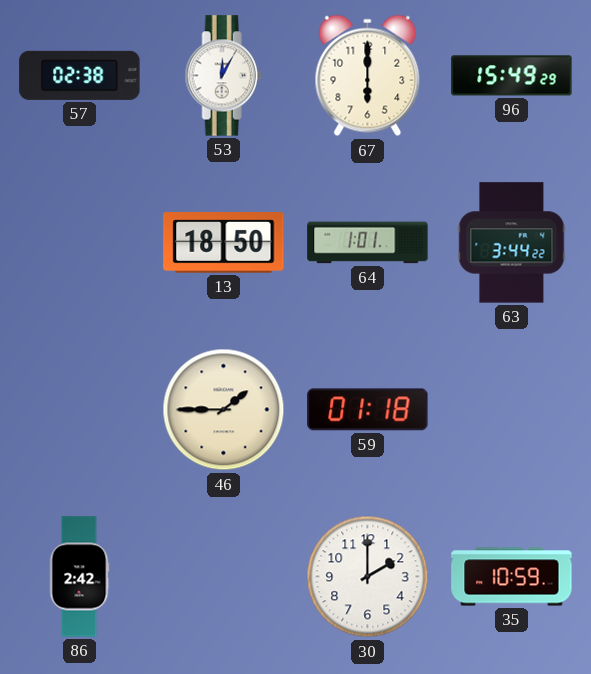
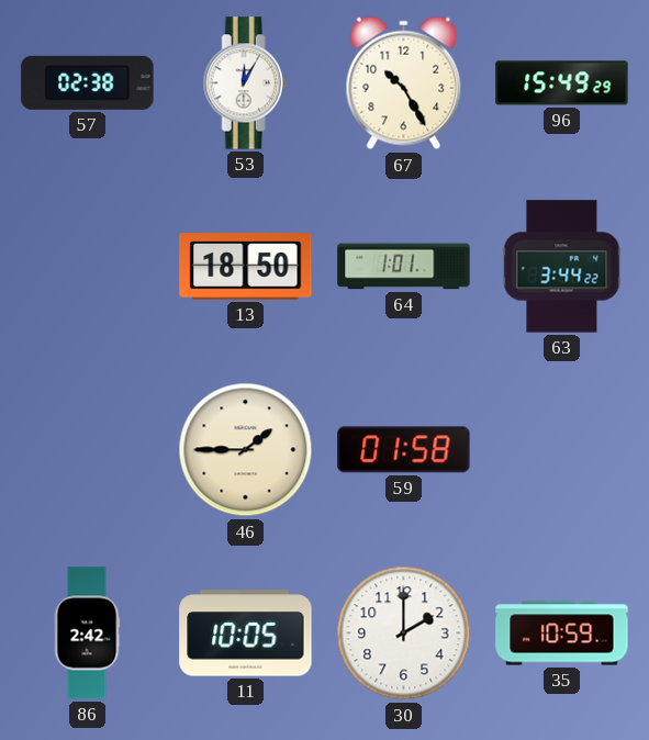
67: 6:00 -> 10:25
59: 01:18 -> 01:58
11: none -> 10:05
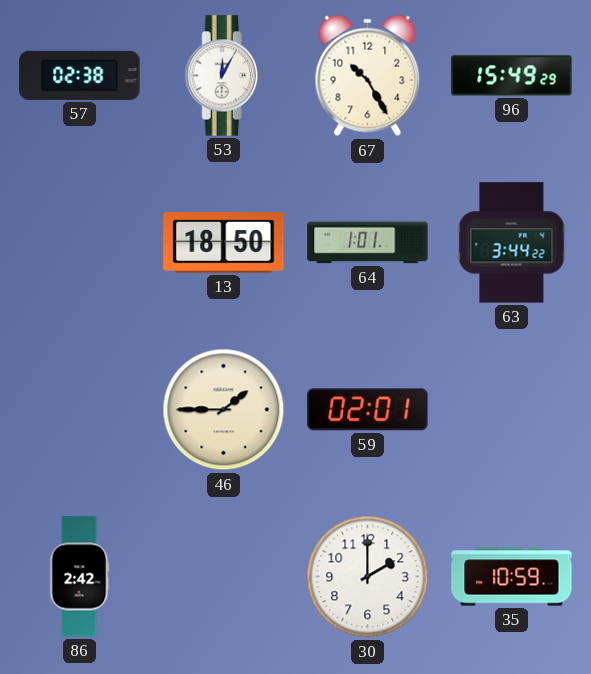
59: 01:58 -> 02:01
11: 10:05 -> none
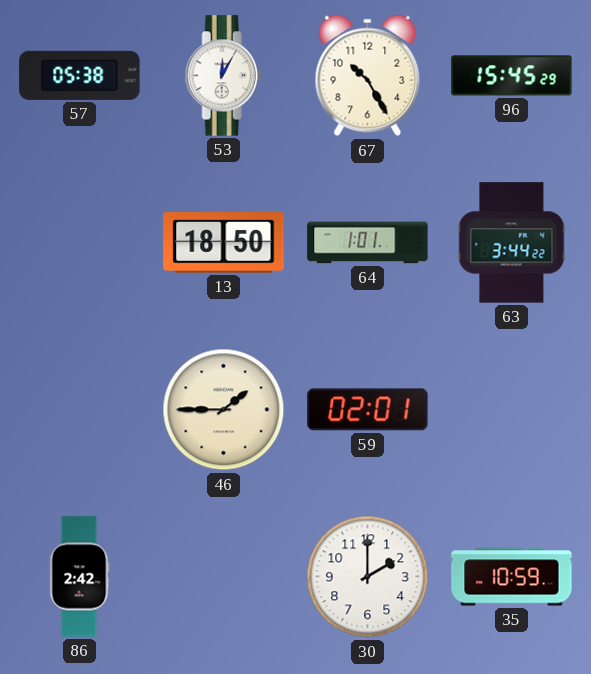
57: 02:38 -> 05:38
96: 15:49 -> 15:45
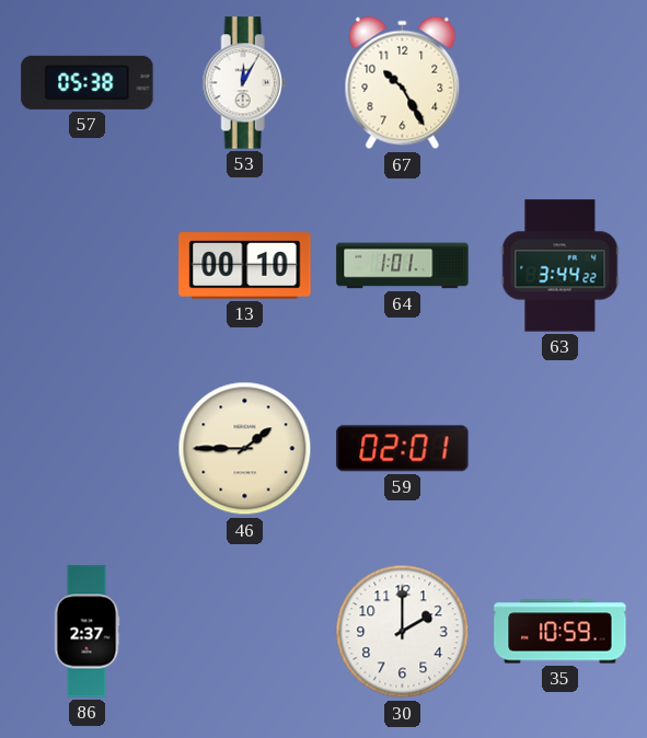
96: 15:45 -> none
13: 18:50 -> 00:10
86: 2:42 -> 2:37
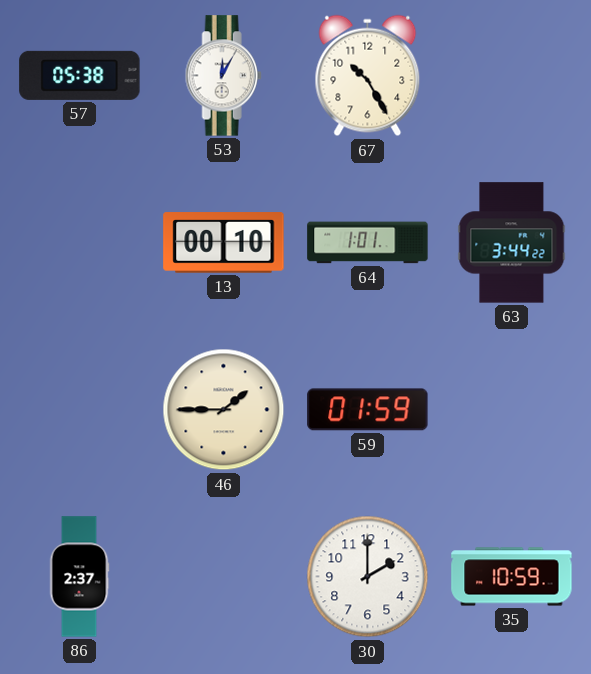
59: 02:01 -> 01:59
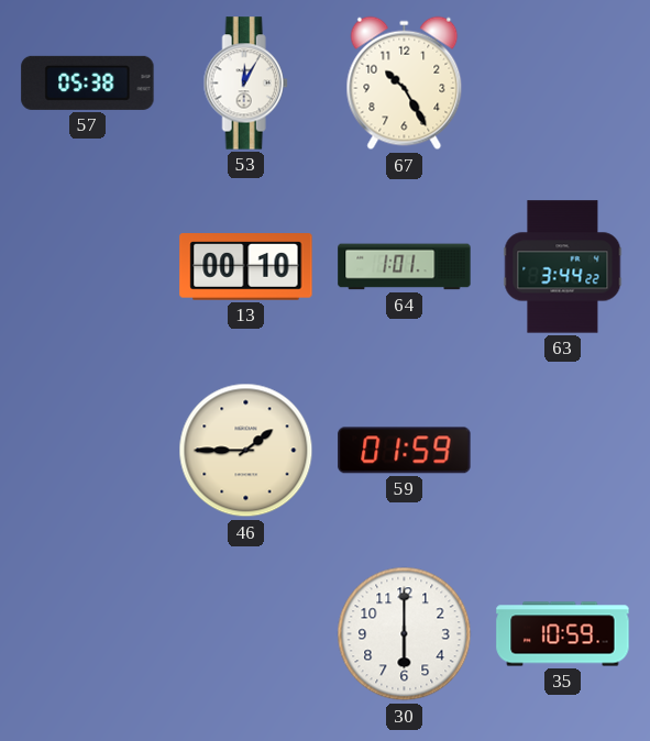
86: 2:37 -> none
30: 2:00 -> 6:00
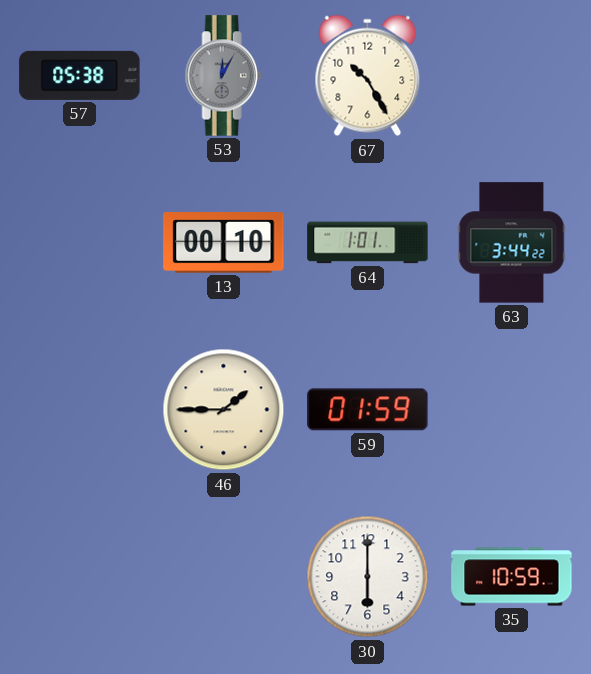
53 dial: white -> grey
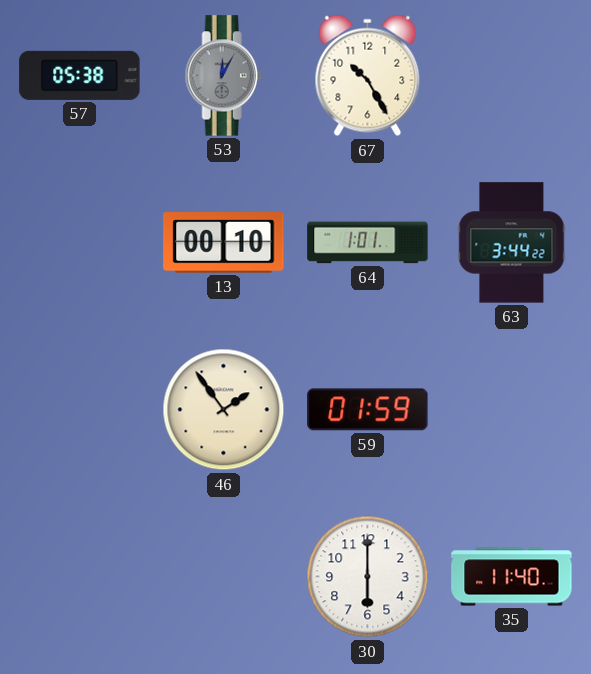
46: 1:45 -> 1:54
35: 10:59 -> 11:40
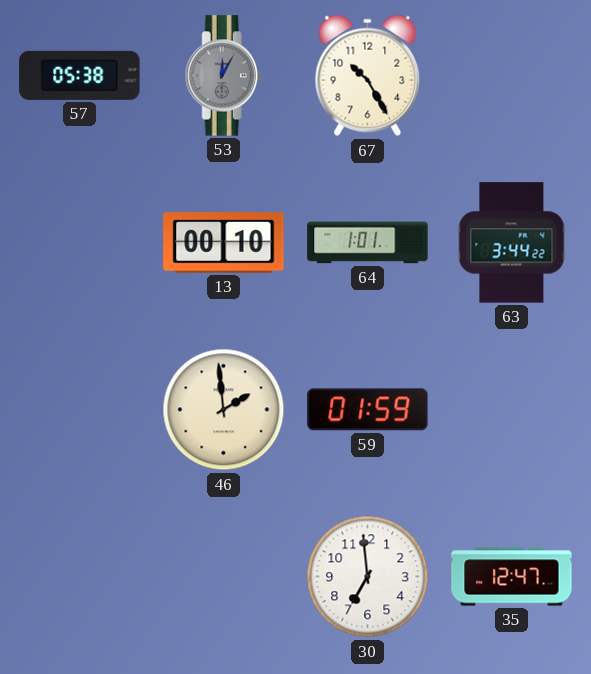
46: 1:54 -> 1:59
30: 6:00 -> 6:59
35: 11:40 -> 12:47
